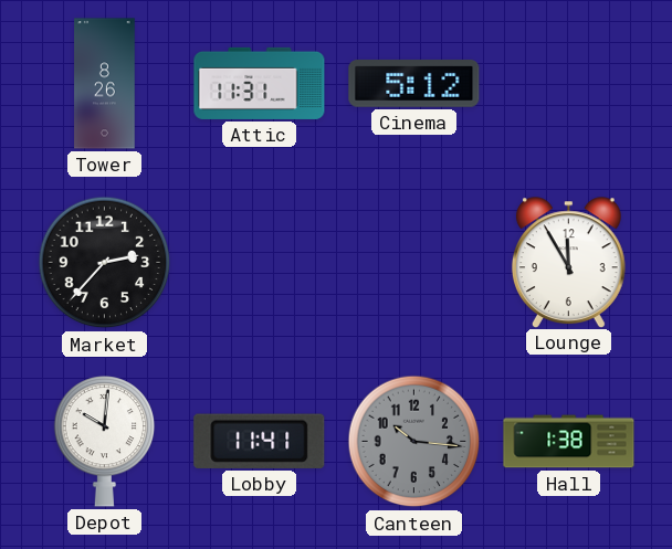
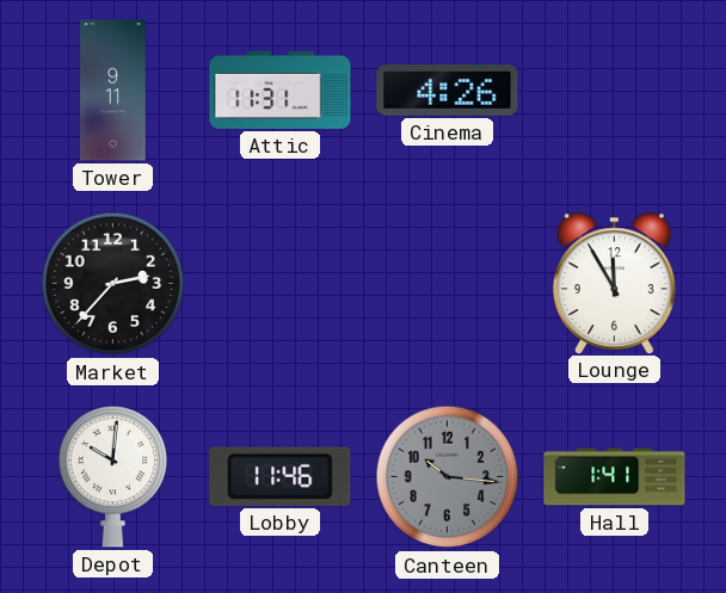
Tower: 8:26 -> 9:11
Cinema: 5:12 -> 4:26
Lobby: 11:41 -> 11:46
Hall: 1:38 -> 1:41
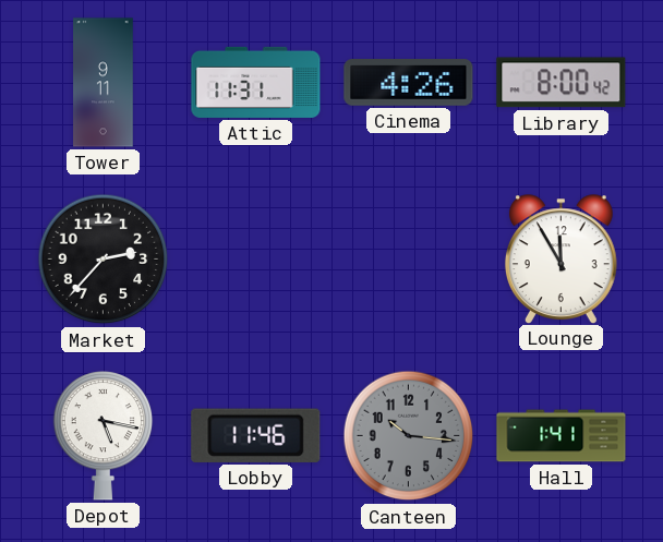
Library: none -> 8:00
Depot: 10:01 -> 5:17
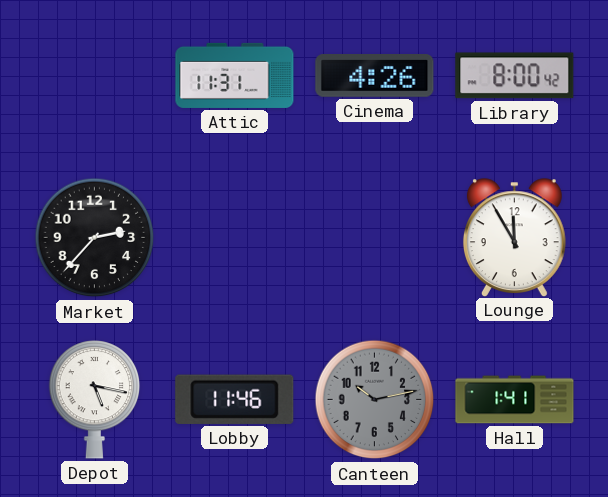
Tower: 9:11 -> none
Canteen: 10:16 -> 10:13
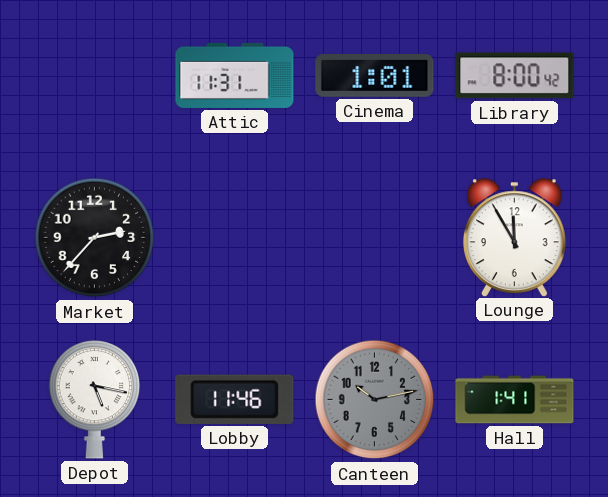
Cinema: 4:26 -> 1:01
